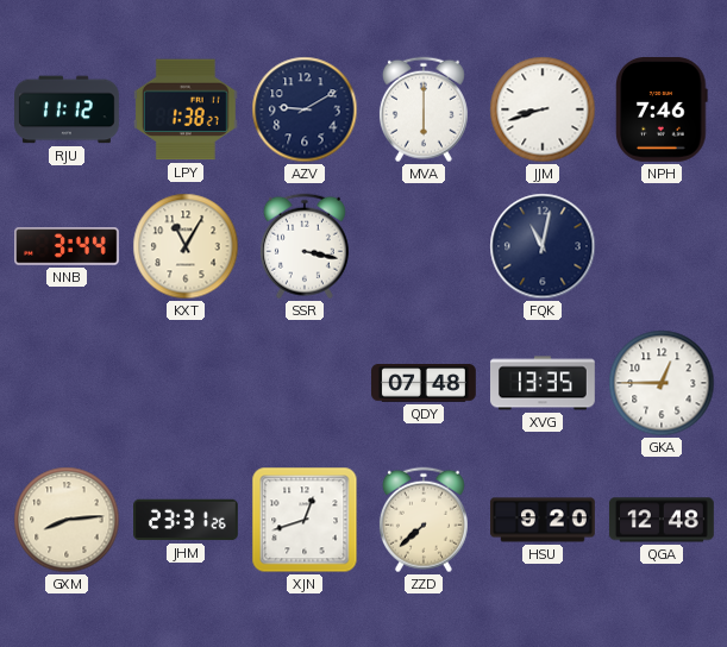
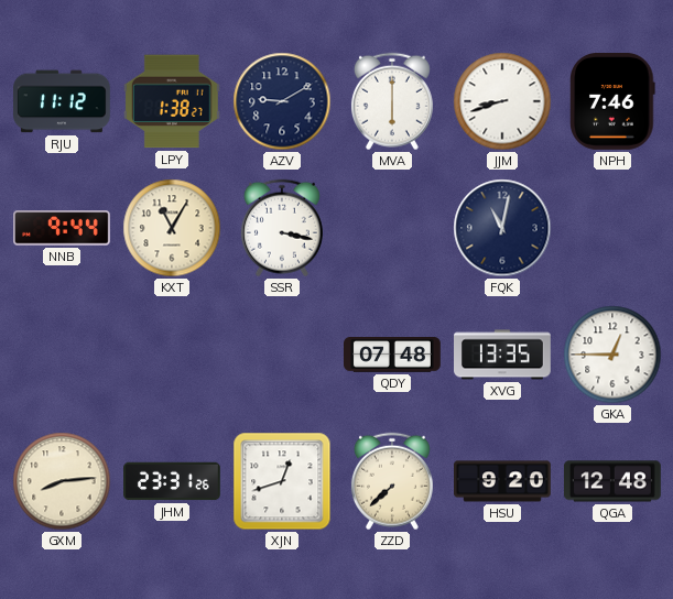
NNB: 3:44 -> 9:44
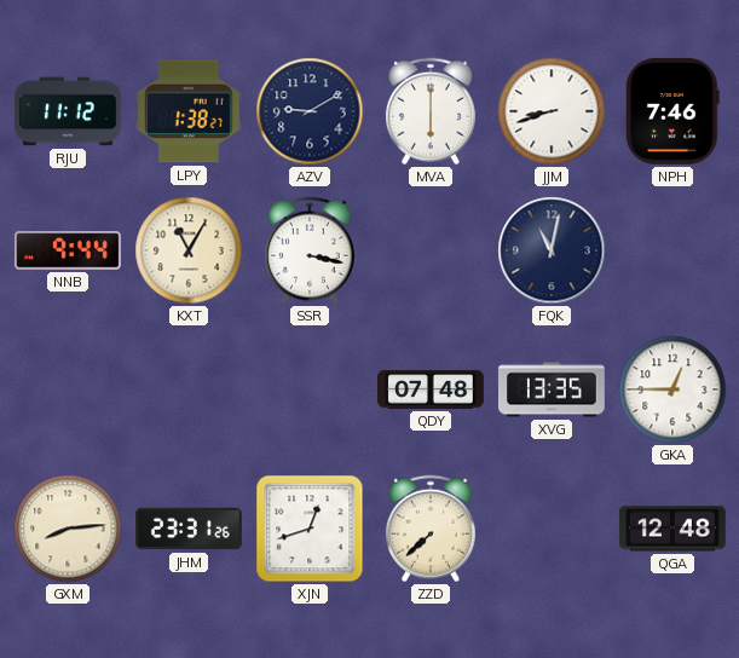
HSU: 9:20 -> none
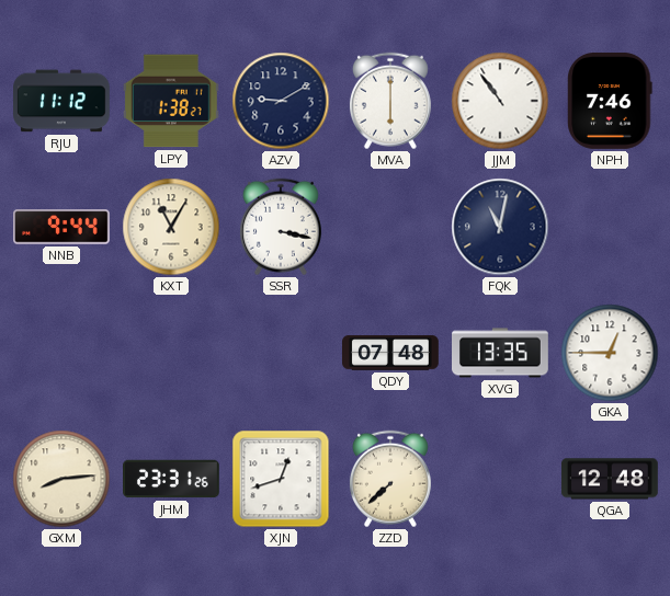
JJM: 8:42 -> 10:54
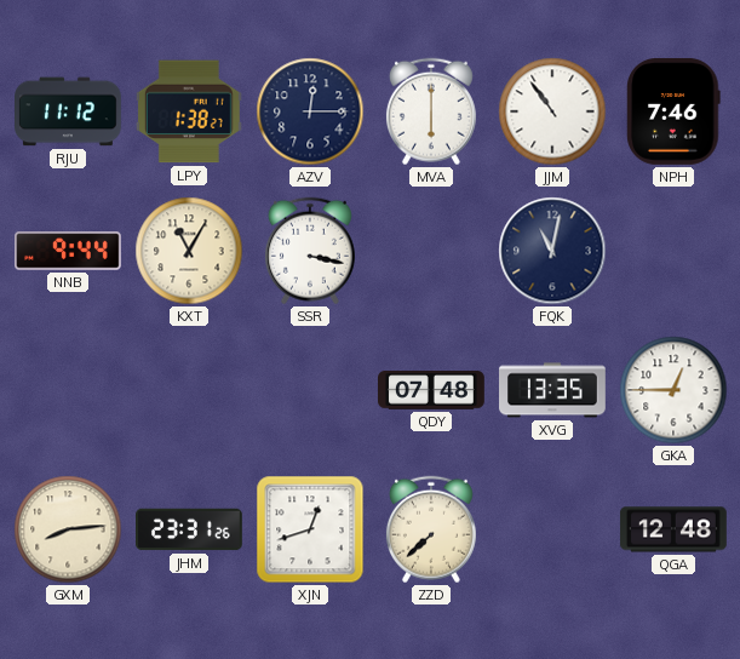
AZV: 9:10 -> 12:15
